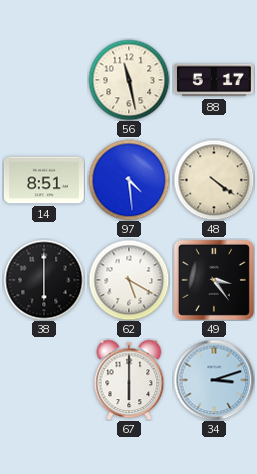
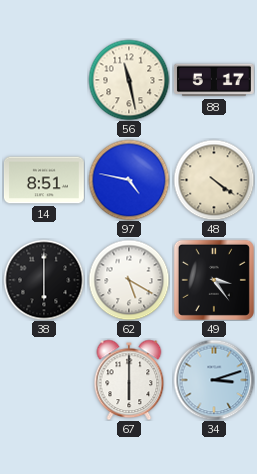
97: 4:29 -> 4:47
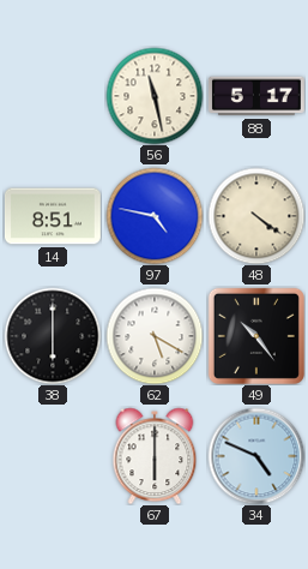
49: 3:24 -> 10:24
34: 3:12 -> 4:49
